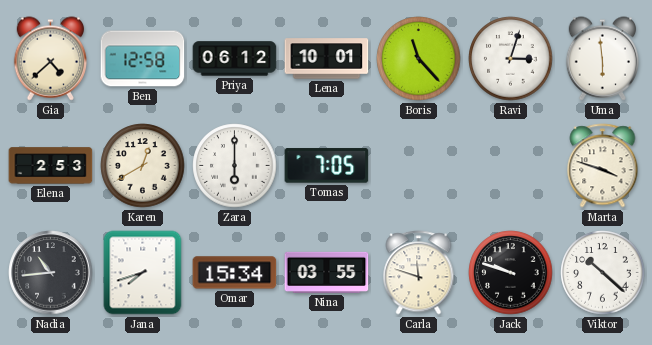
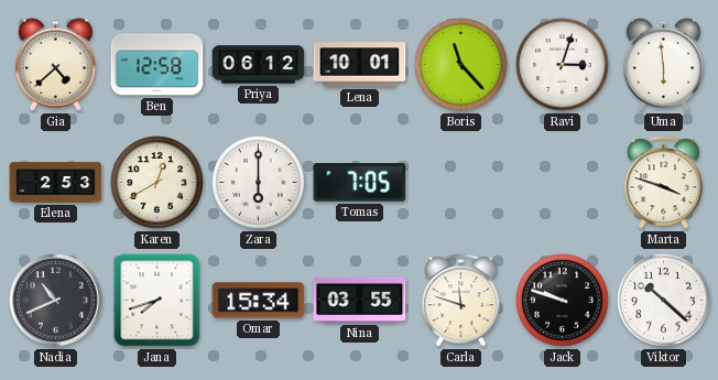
Nadia: 10:44 -> 10:41
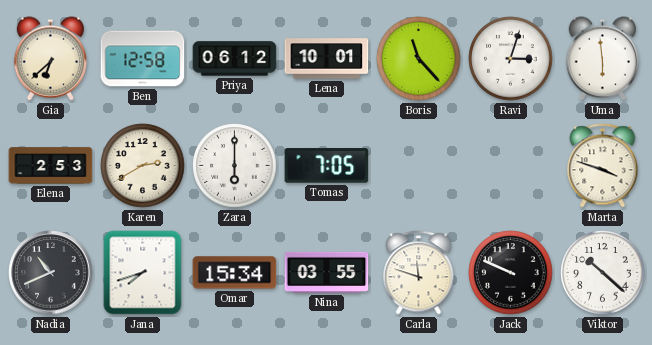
Gia: 4:38 -> 6:38
Karen: 12:40 -> 2:40
Jack: 9:48 -> 9:49
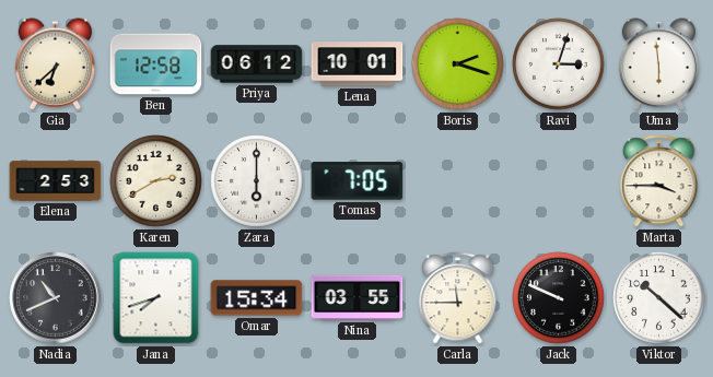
Boris: 11:23 -> 2:18
Marta: 3:48 -> 3:45
Carla: 11:48 -> 11:45
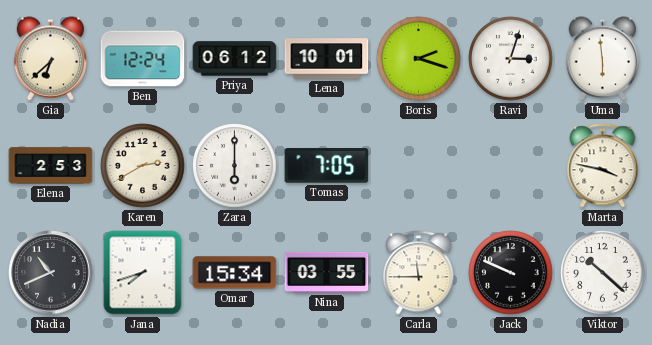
Ben: 12:58 -> 12:24
Marta: 3:45 -> 3:47
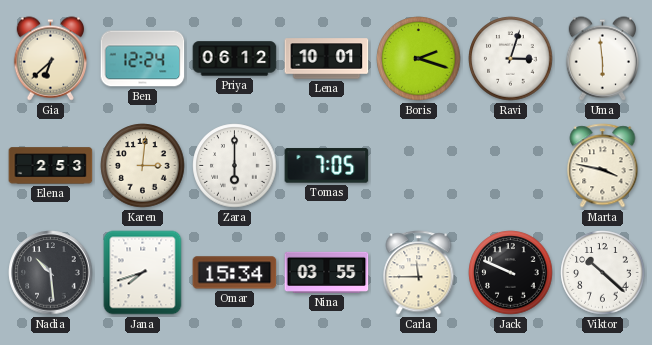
Karen: 2:40 -> 3:01
Nadia: 10:41 -> 10:29
